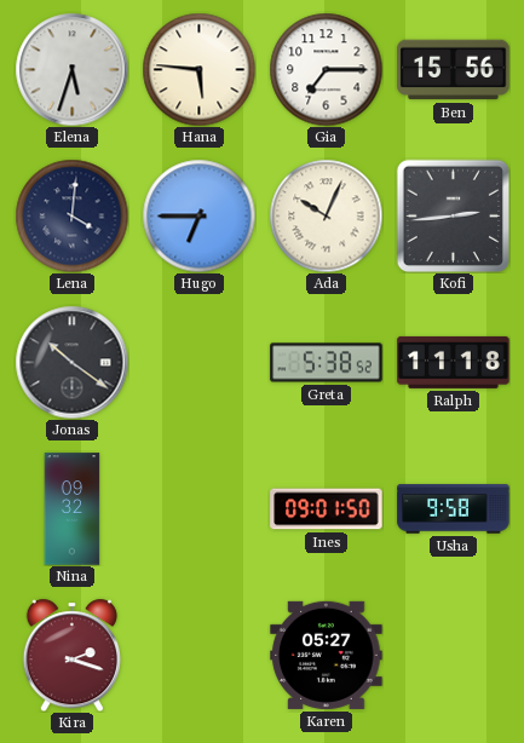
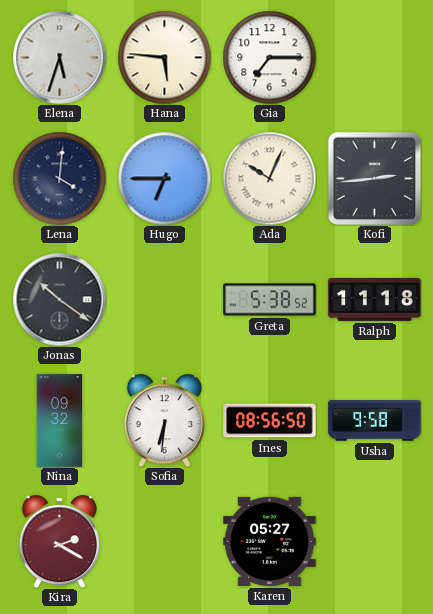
Ben: 15:56 -> none
Sofia: none -> 6:31
Ines: 09:01 -> 08:56
Kira: 2:18 -> 2:20
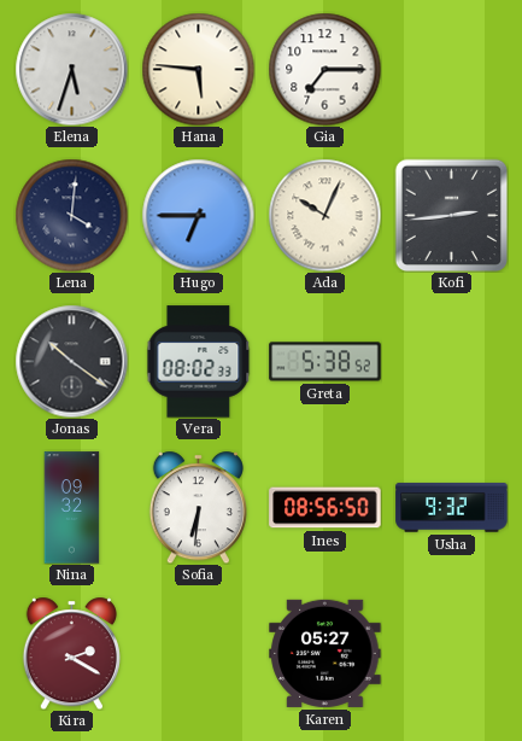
Vera: none -> 08:02
Ralph: 11:18 -> none
Usha: 9:58 -> 9:32
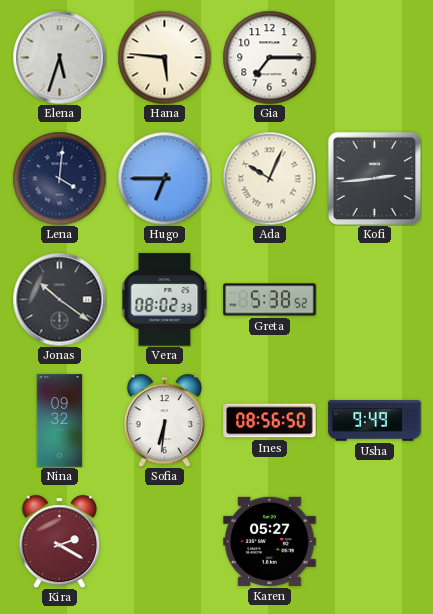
Usha: 9:32 -> 9:49
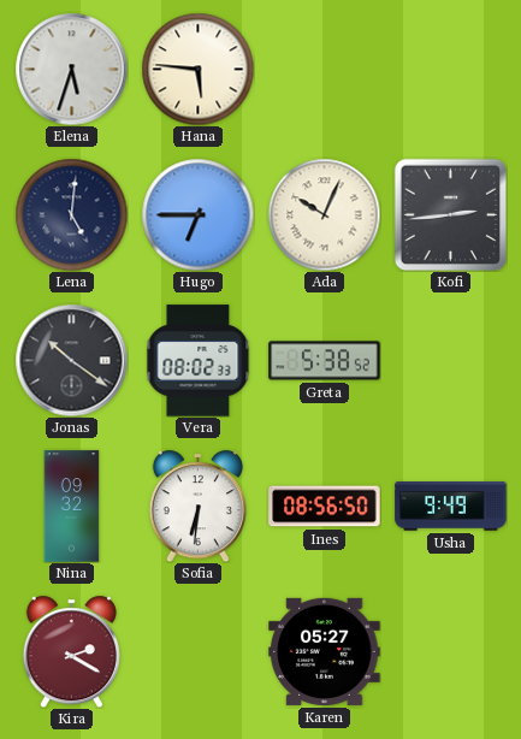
Gia: 7:15 -> none
Lena: 4:01 -> 5:01
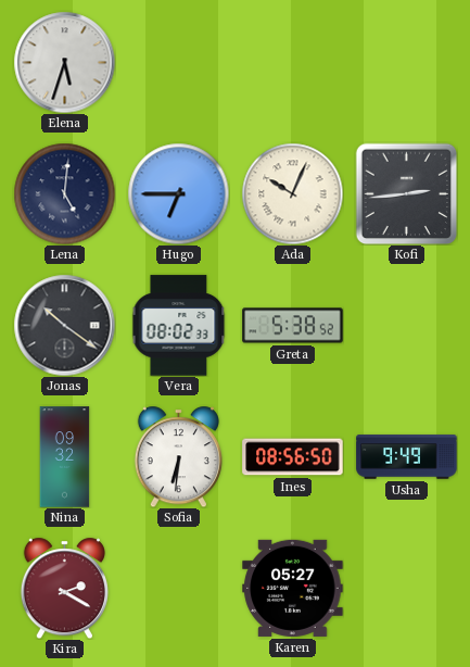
Hana: 5:46 -> none
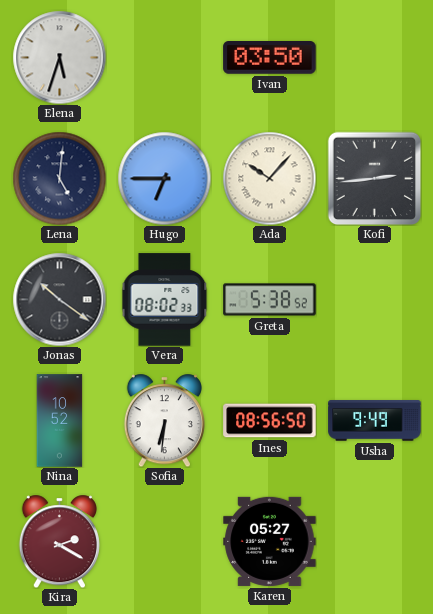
Ivan: none -> 03:50
Ada: 10:04 -> 10:07
Nina: 09:32 -> 10:52
